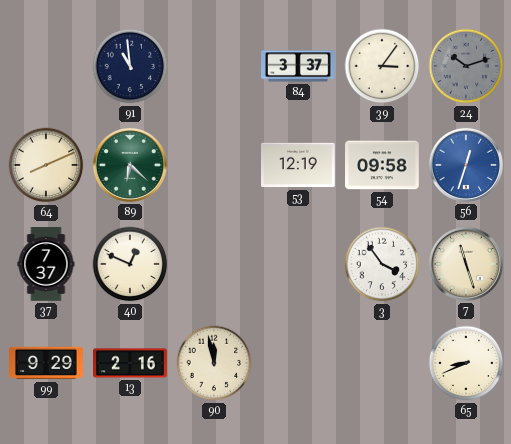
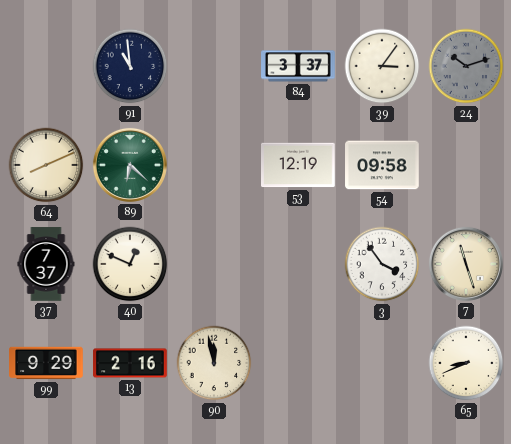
56: 12:33 -> none
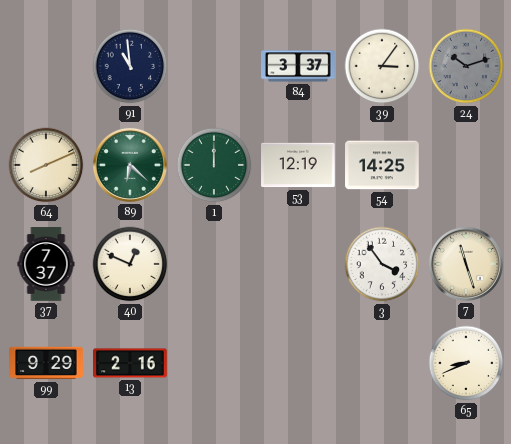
1: none -> 12:00
54: 09:58 -> 14:25
90: 11:58 -> none
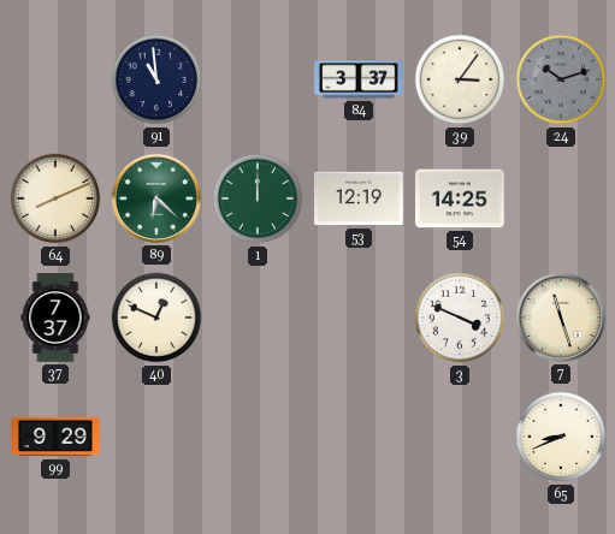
3: 3:54 -> 3:49
13: 2:16 -> none
